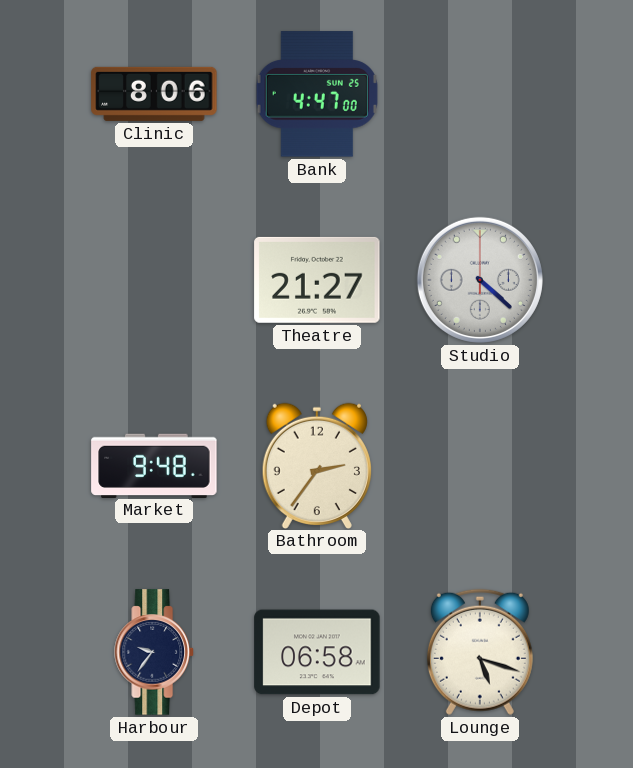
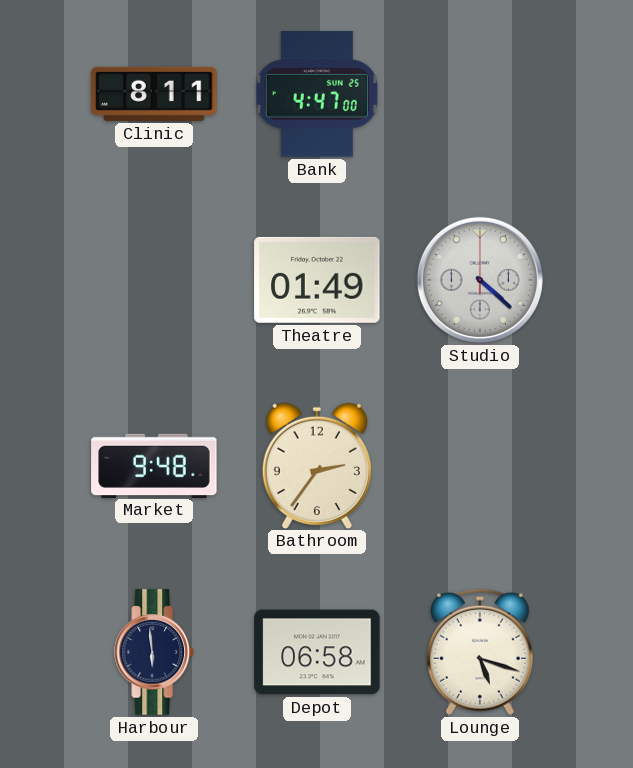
Clinic: 8:06 -> 8:11
Theatre: 21:27 -> 01:49
Harbour: 9:36 -> 5:59
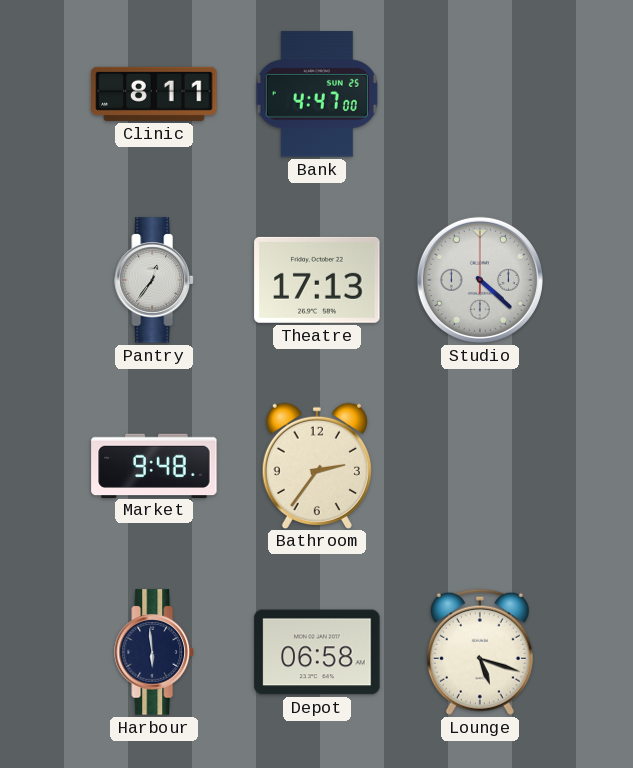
Pantry: none -> 12:36
Theatre: 01:49 -> 17:13
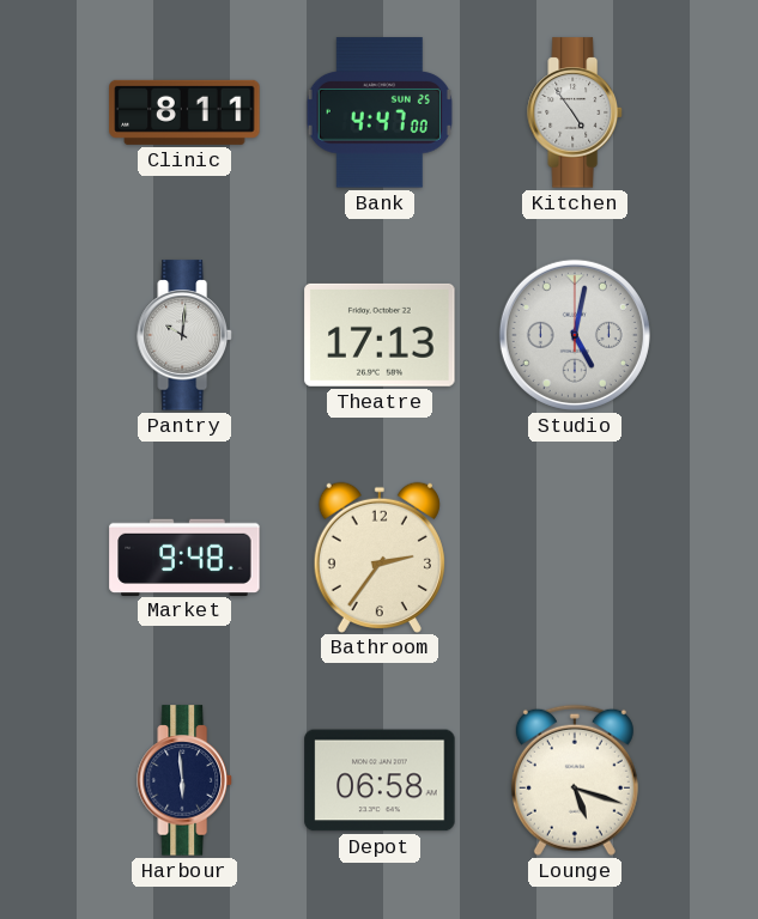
Kitchen: none -> 4:54
Pantry: 12:36 -> 10:01
Studio: 4:22 -> 5:02
